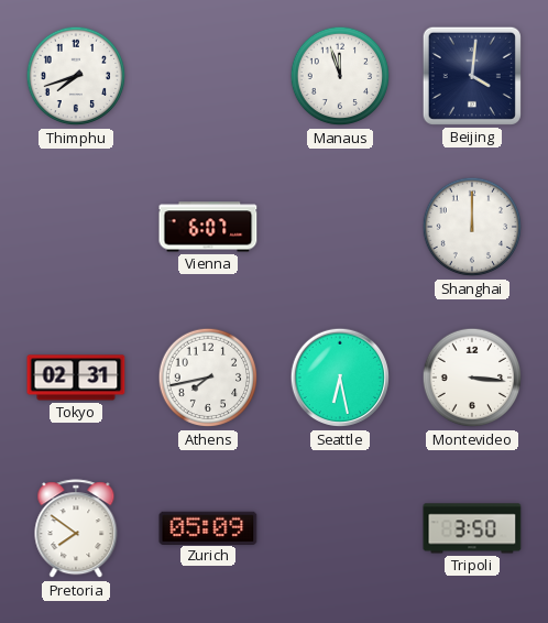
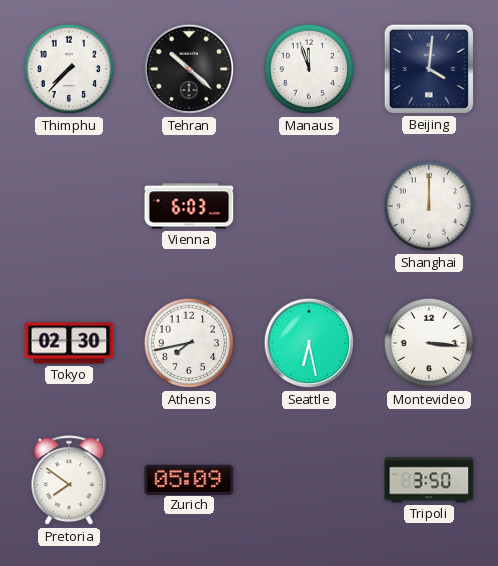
Thimphu: 7:42 -> 7:37
Tehran: none -> 10:22
Vienna: 6:07 -> 6:03
Tokyo: 02:31 -> 02:30
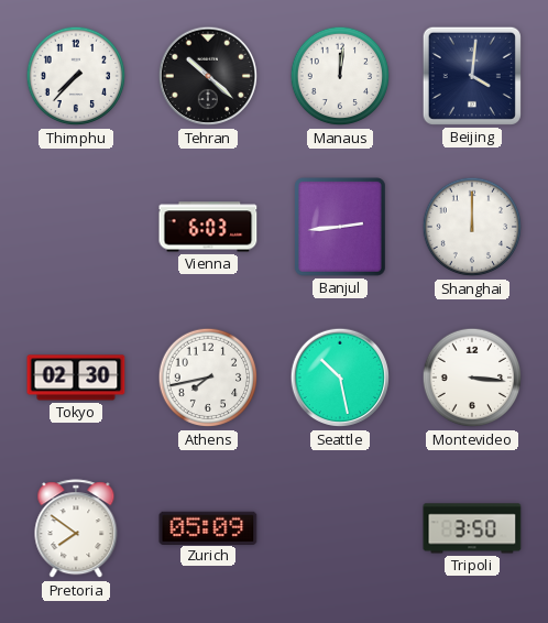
Manaus: 11:57 -> 12:01
Banjul: none -> 2:44
Seattle: 6:28 -> 10:28
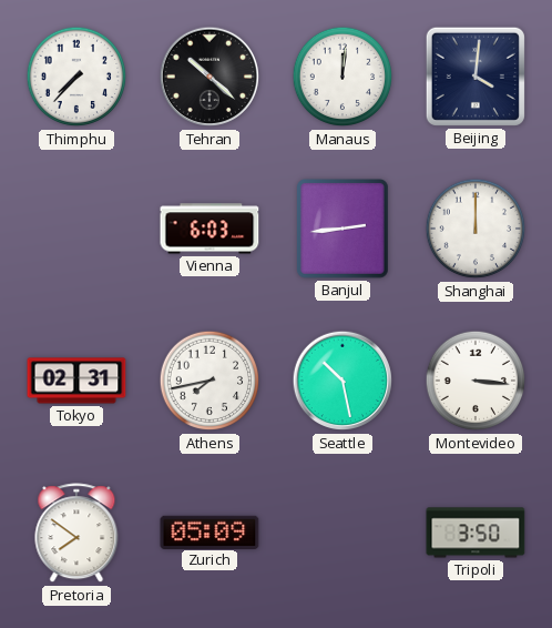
Tokyo: 02:30 -> 02:31
